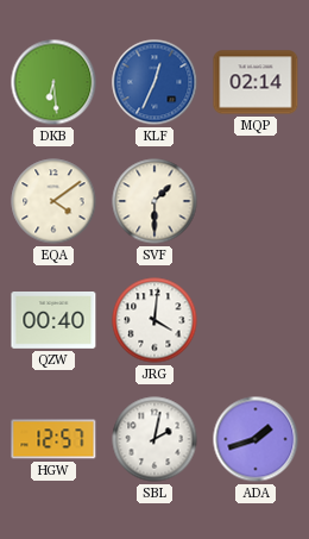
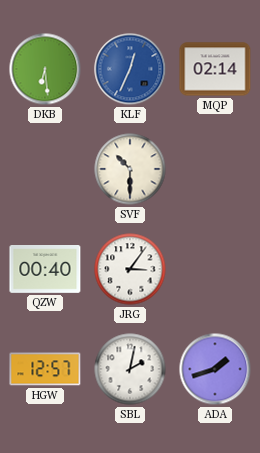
EQA: 4:09 -> none
SVF: 1:30 -> 10:30
JRG: 4:01 -> 3:06
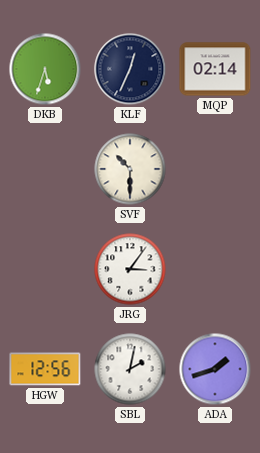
DKB: 6:29 -> 5:33
KLF dial: blue -> navy
QZW: 00:40 -> none
HGW: 12:57 -> 12:56
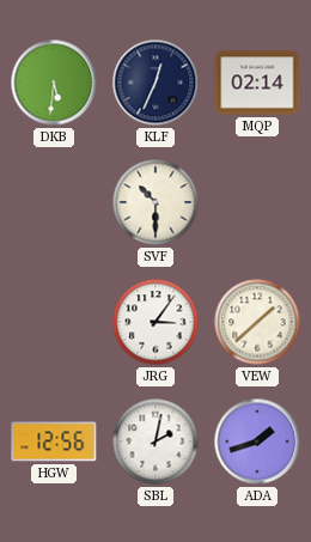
DKB: 5:33 -> 5:31
VEW: none -> 1:38
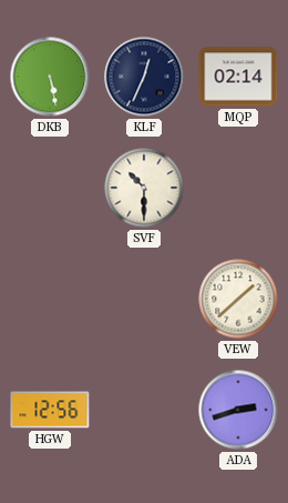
DKB: 5:31 -> 5:28
JRG: 3:06 -> none
SBL: 2:02 -> none
ADA: 1:42 -> 2:42
